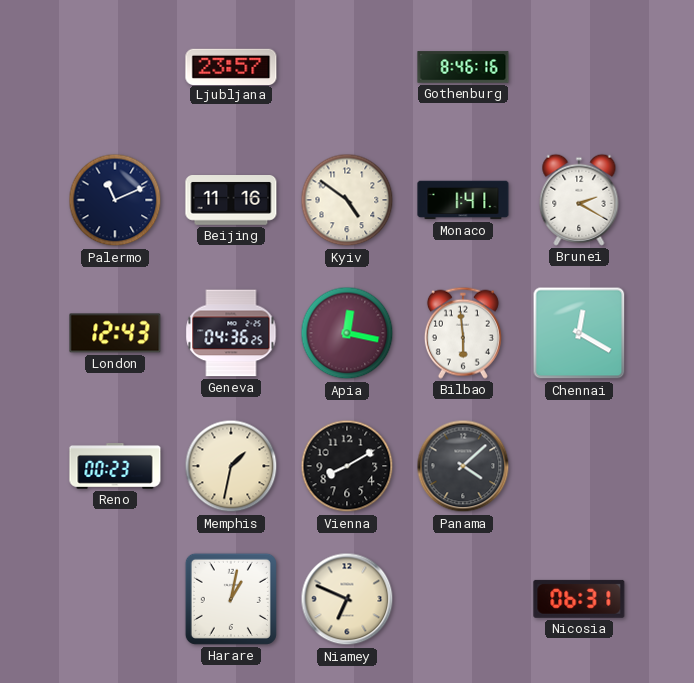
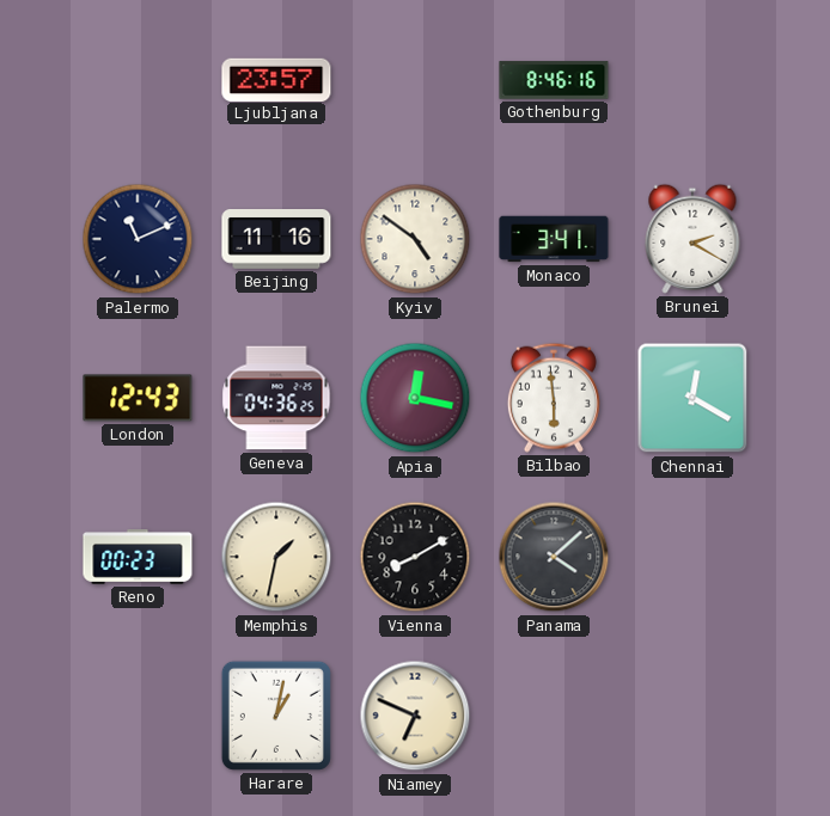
Monaco: 1:41 -> 3:41
Nicosia: 06:31 -> none
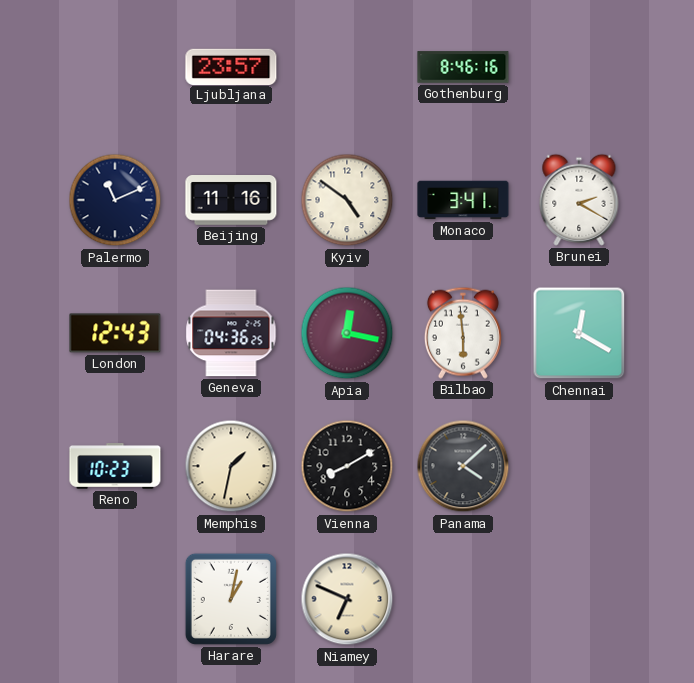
Reno: 00:23 -> 10:23
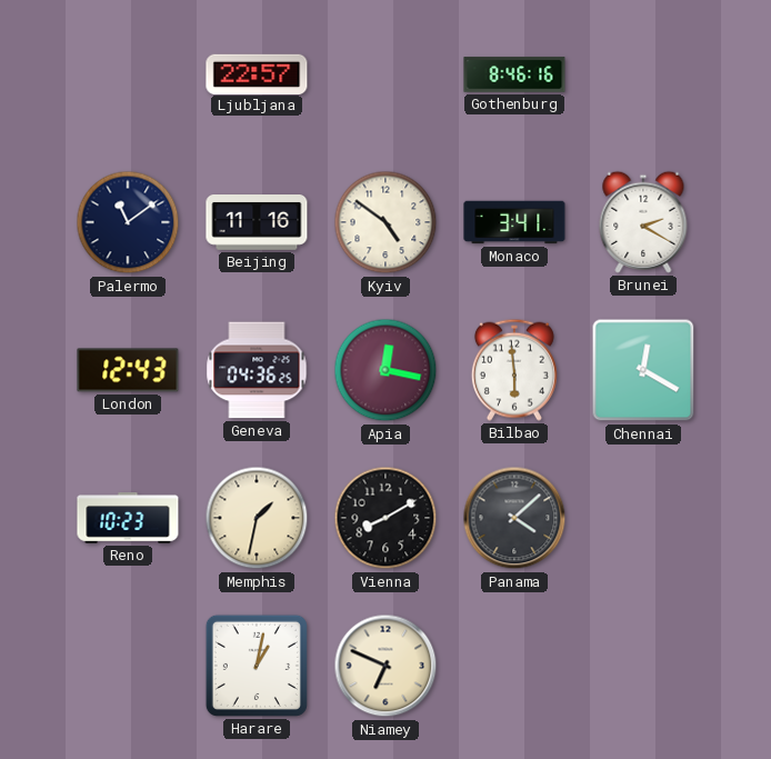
Ljubljana: 23:57 -> 22:57
Palermo: 11:11 -> 11:09
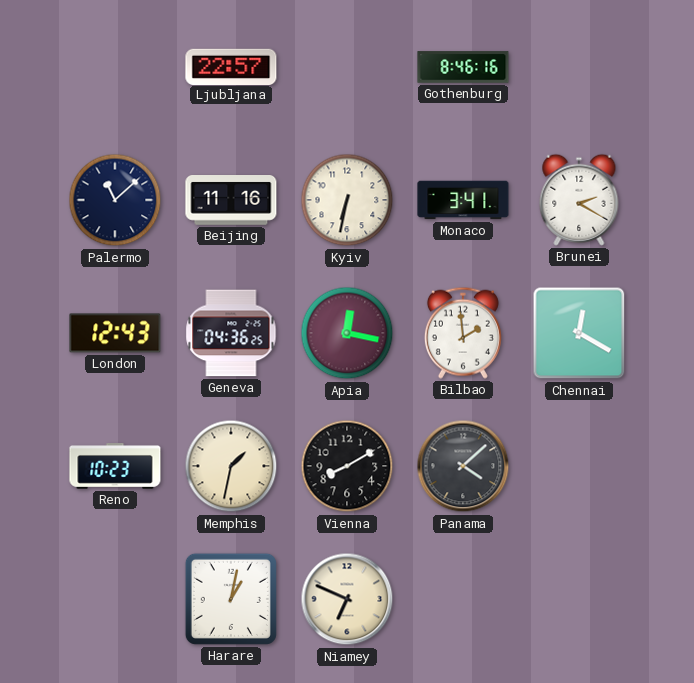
Palermo: 11:09 -> 11:08
Kyiv: 4:51 -> 6:32
Bilbao: 5:59 -> 1:59
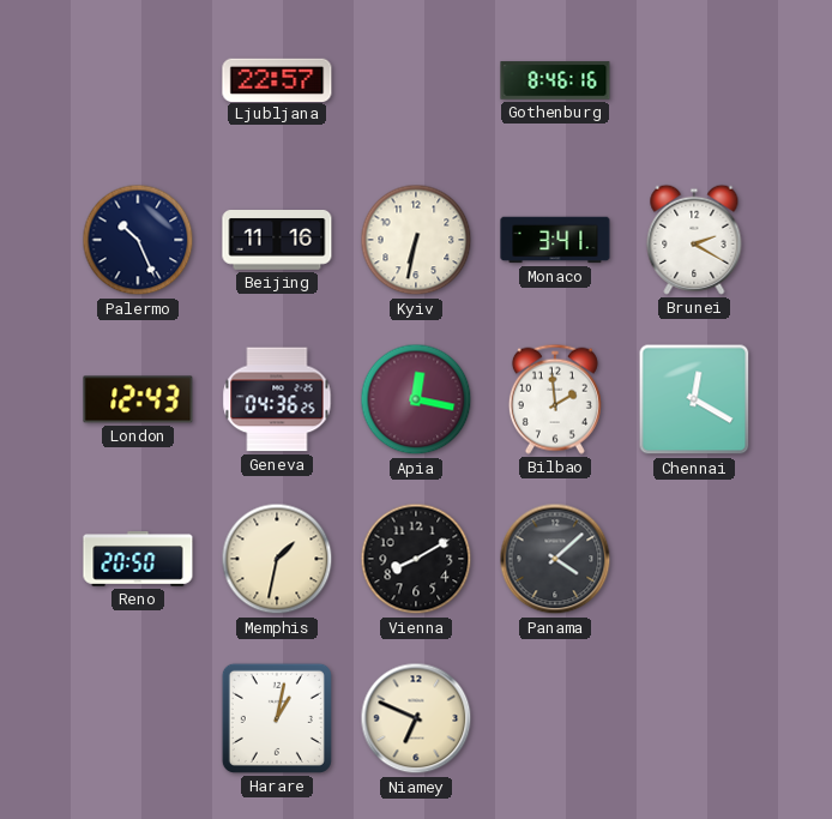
Palermo: 11:08 -> 10:26
Reno: 10:23 -> 20:50
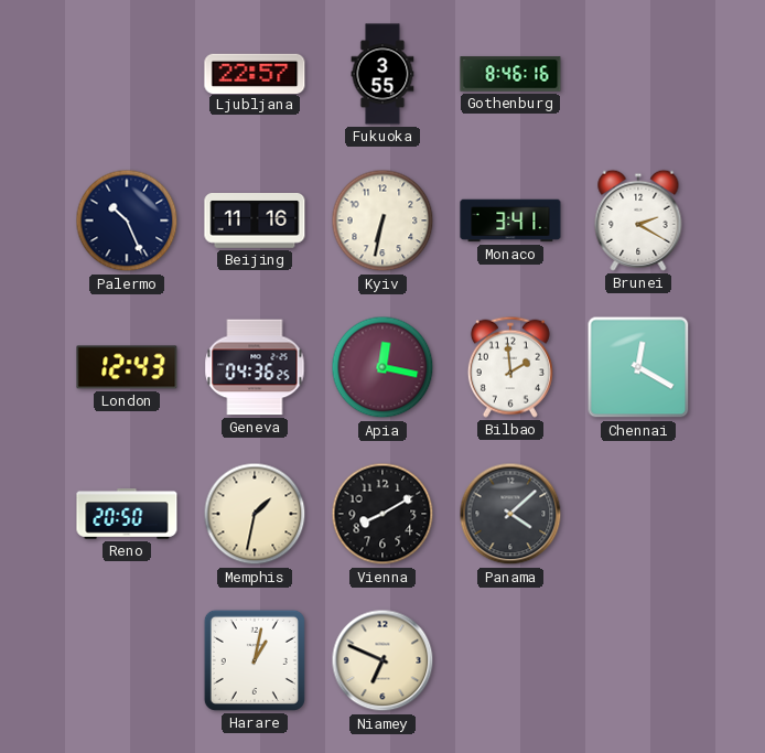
Fukuoka: none -> 3:55
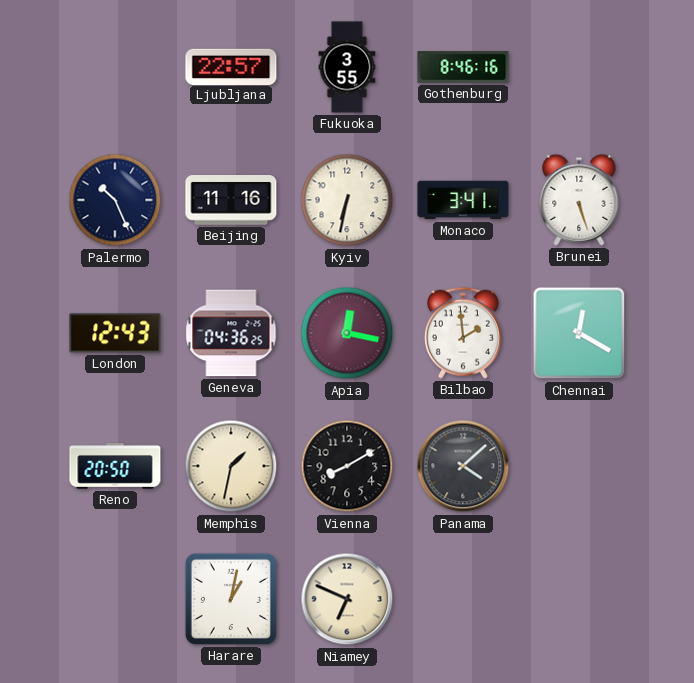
Brunei: 2:20 -> 5:27
